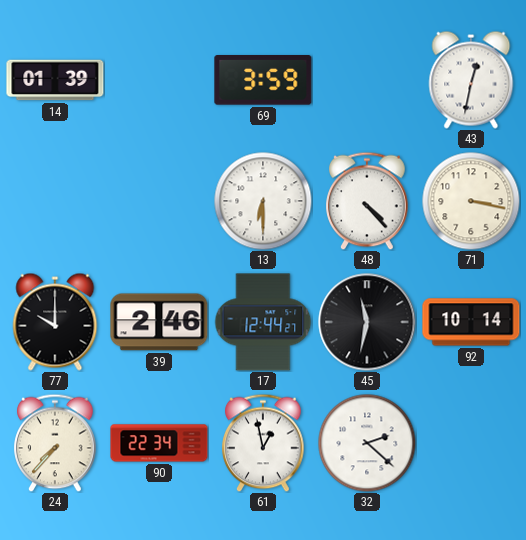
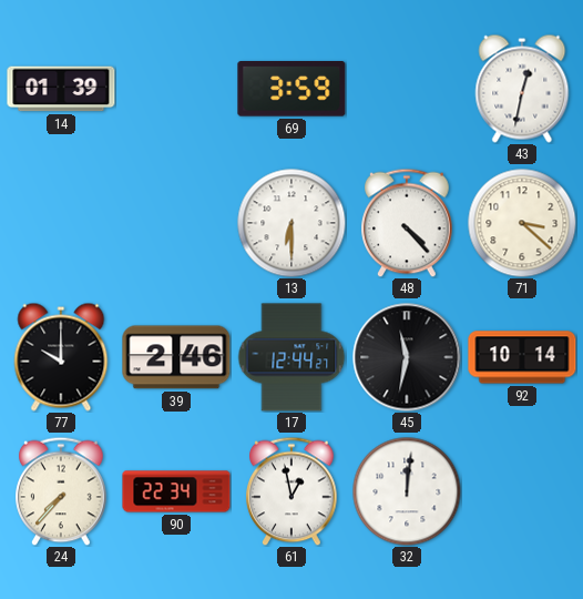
71: 3:17 -> 3:22
32: 2:22 -> 12:01
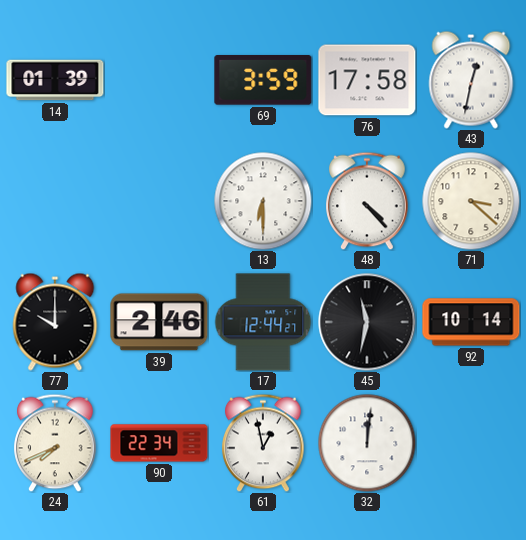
76: none -> 17:58
24: 7:37 -> 7:41
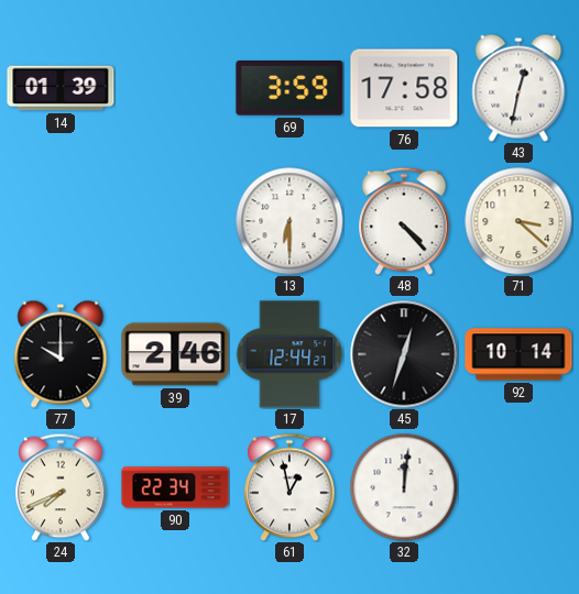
45: 11:32 -> 12:33
